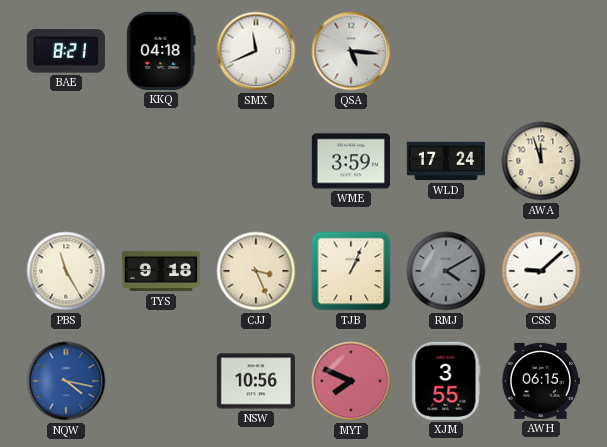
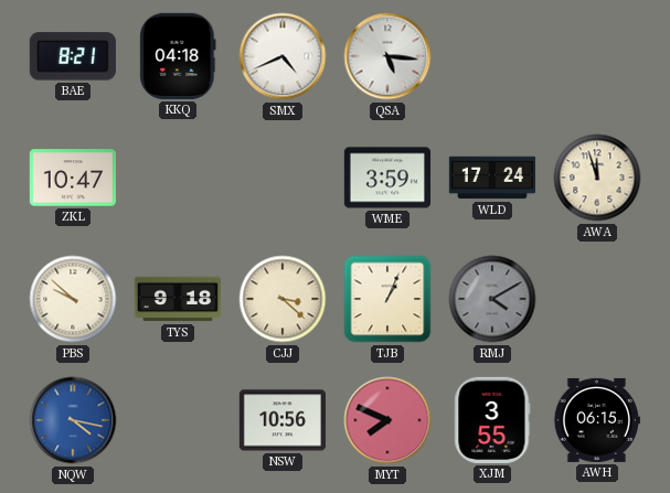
SMX: 11:41 -> 4:41
ZKL: none -> 10:47
PBS: 11:25 -> 9:52
CJJ: 3:26 -> 3:22
CSS: 9:08 -> none
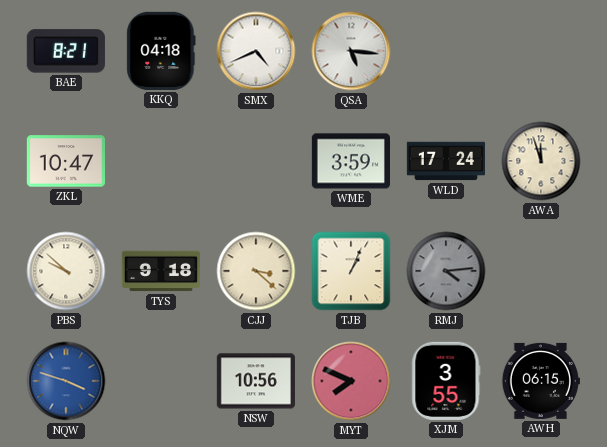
RMJ: 4:10 -> 4:14
NQW: 4:17 -> 3:48
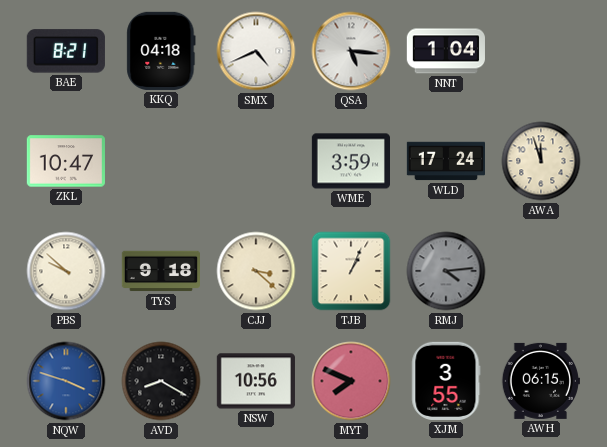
NNT: none -> 1:04
AVD: none -> 8:20
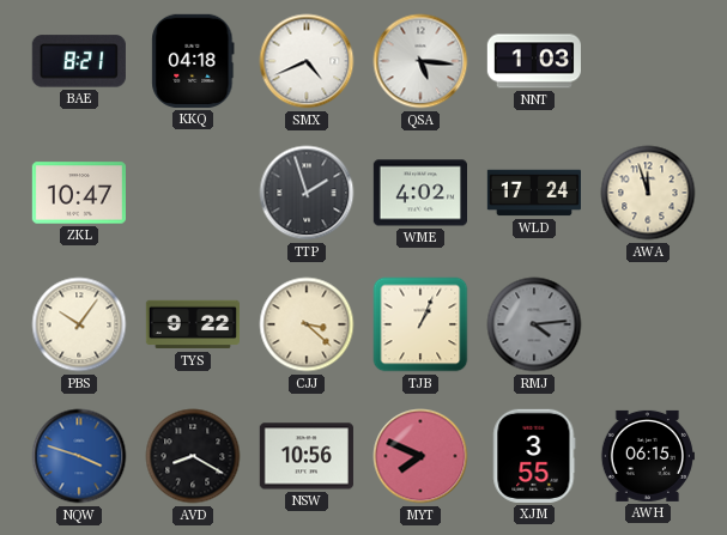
NNT: 1:04 -> 1:03
TTP: none -> 1:57
WME: 3:59 -> 4:02
PBS: 9:52 -> 10:06
TYS: 9:18 -> 9:22
